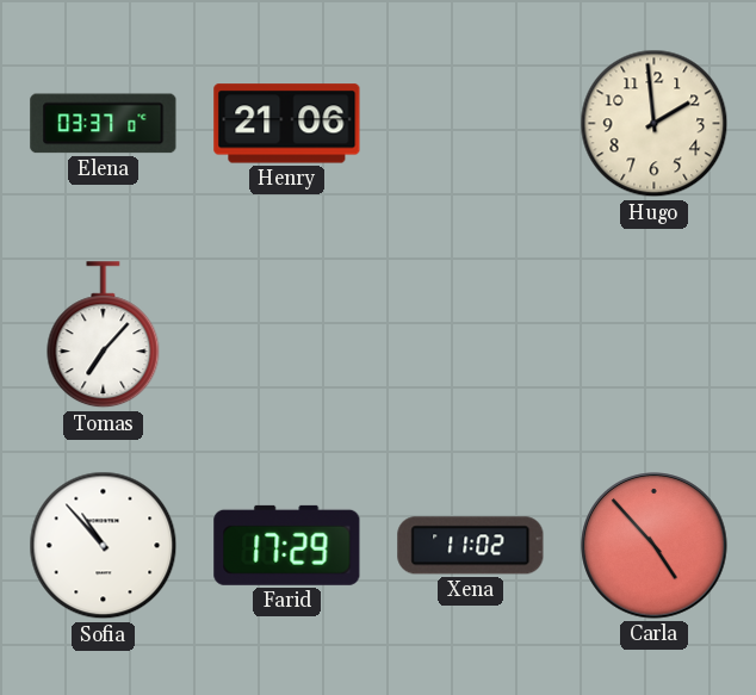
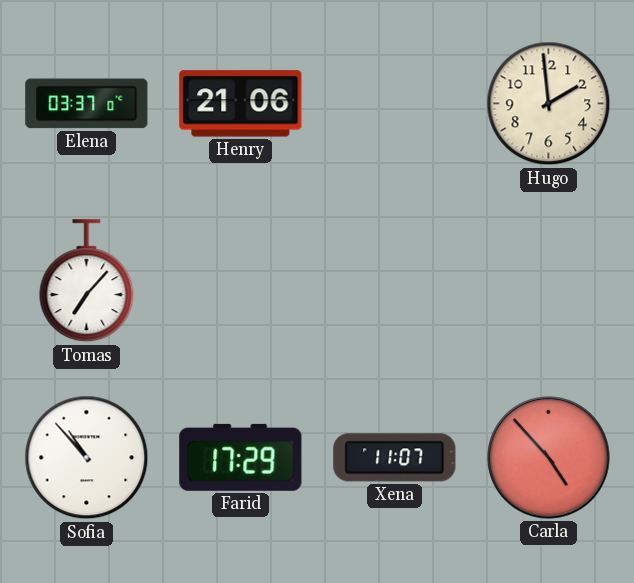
Xena: 11:02 -> 11:07
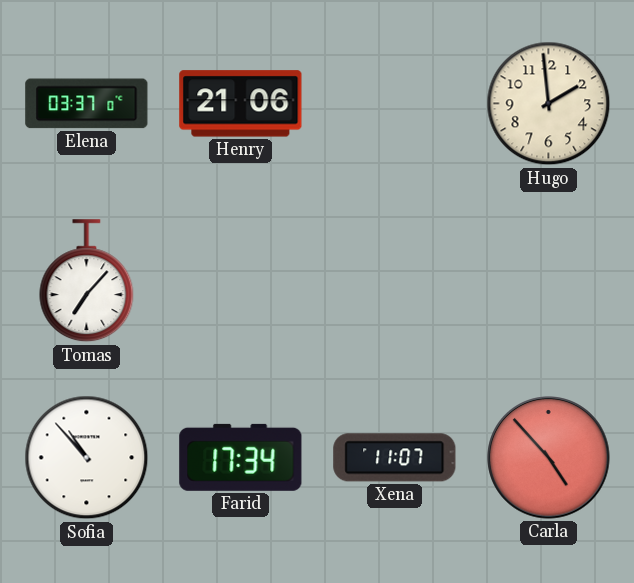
Farid: 17:29 -> 17:34
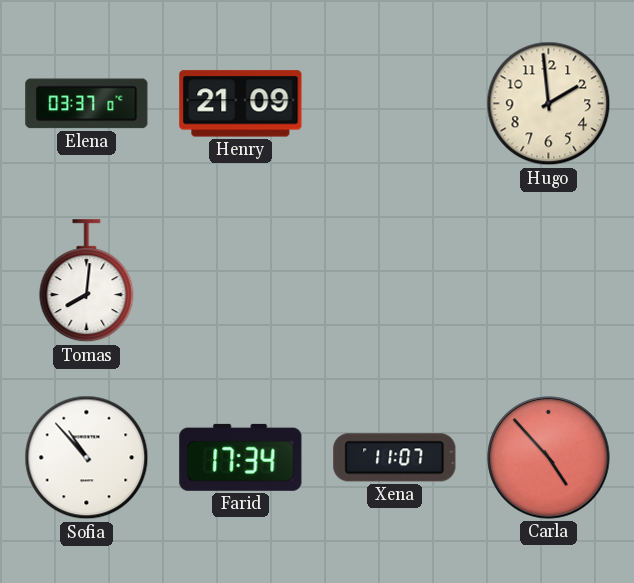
Henry: 21:06 -> 21:09
Tomas: 7:07 -> 8:01
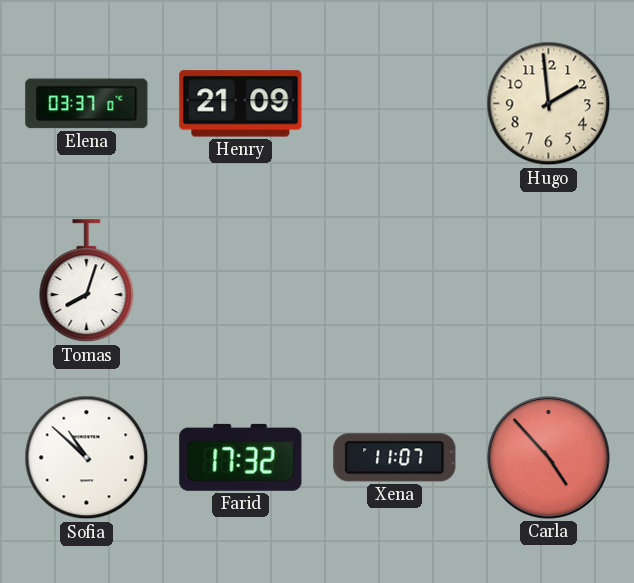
Tomas: 8:01 -> 8:03
Sofia: 10:53 -> 10:52
Farid: 17:34 -> 17:32
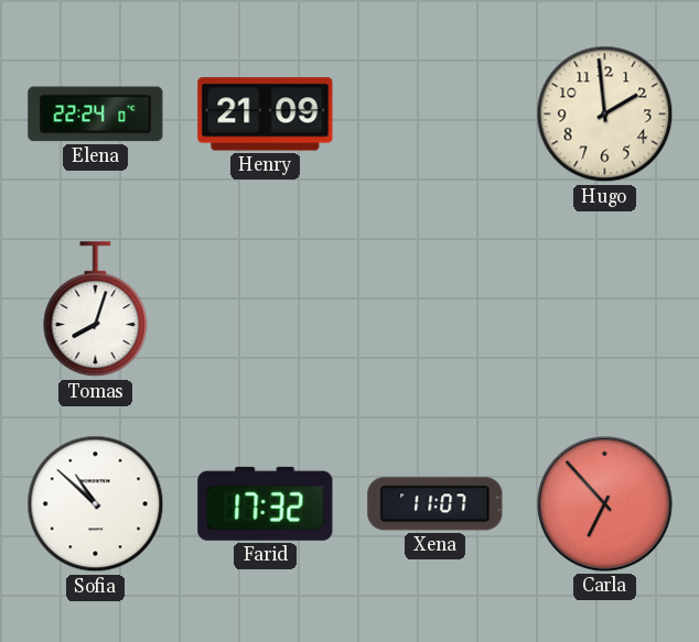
Elena: 03:37 -> 22:24
Carla: 4:53 -> 6:53
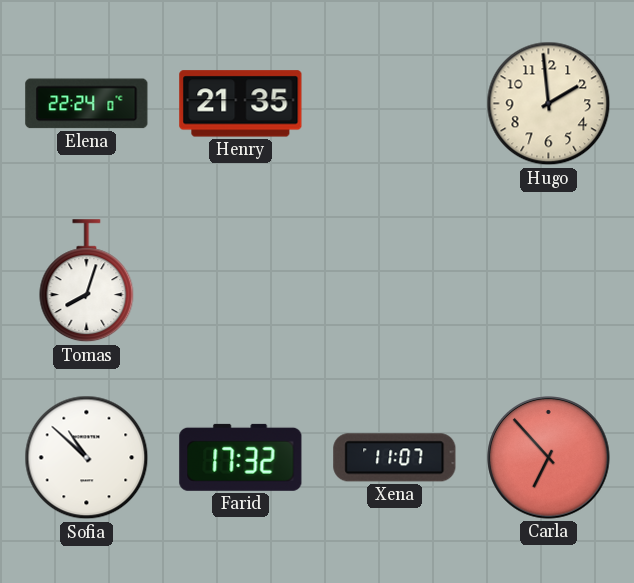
Henry: 21:09 -> 21:35
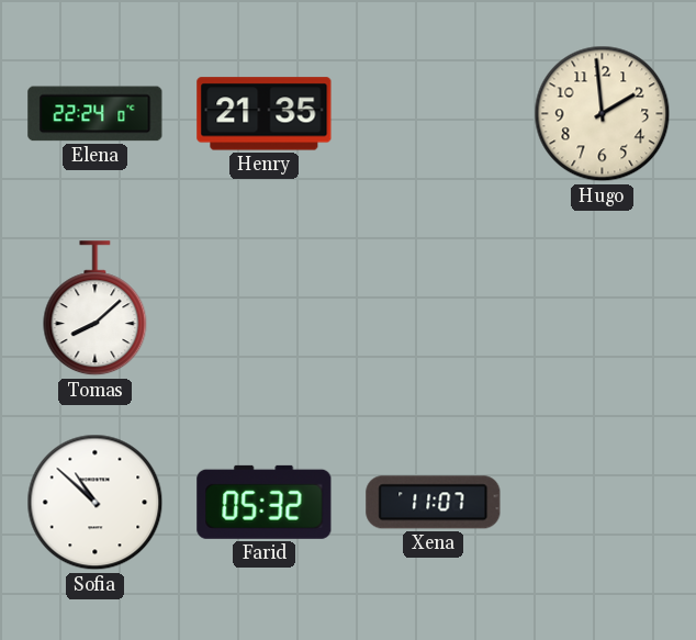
Tomas: 8:03 -> 8:08
Farid: 17:32 -> 05:32
Carla: 6:53 -> none
